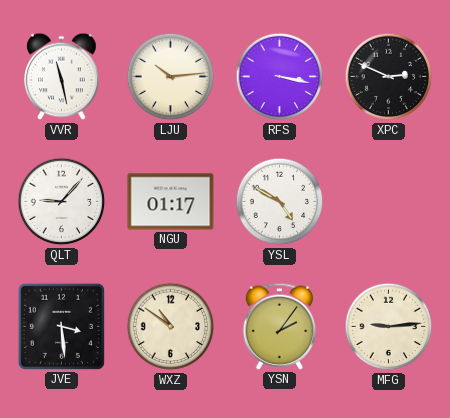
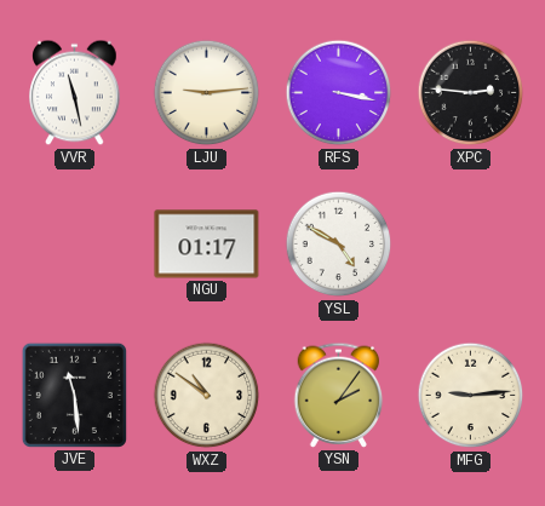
LJU: 10:14 -> 9:14
XPC: 2:49 -> 2:46
QLT: 9:07 -> none
JVE: 3:29 -> 11:29
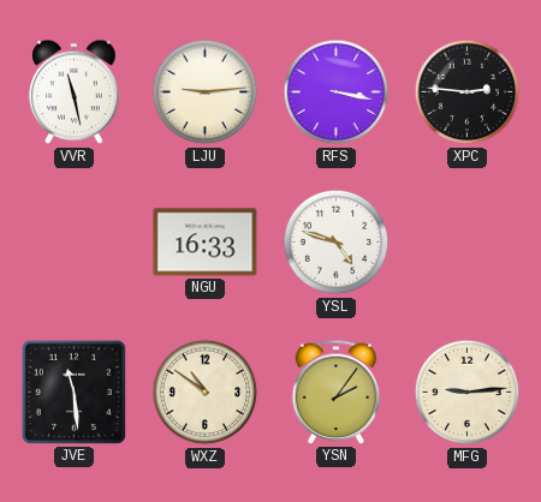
NGU: 01:17 -> 16:33
YSL: 4:50 -> 4:48
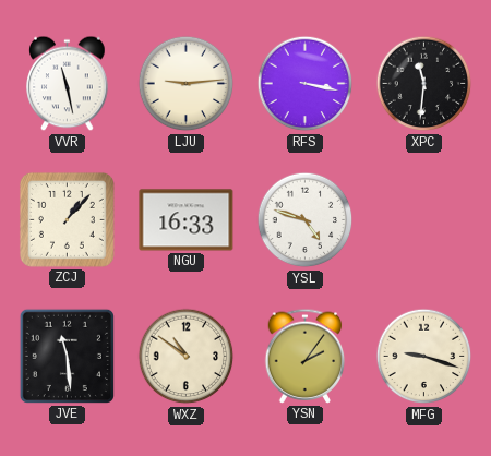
XPC: 2:46 -> 11:31
ZCJ: none -> 1:07
MFG: 9:14 -> 9:18
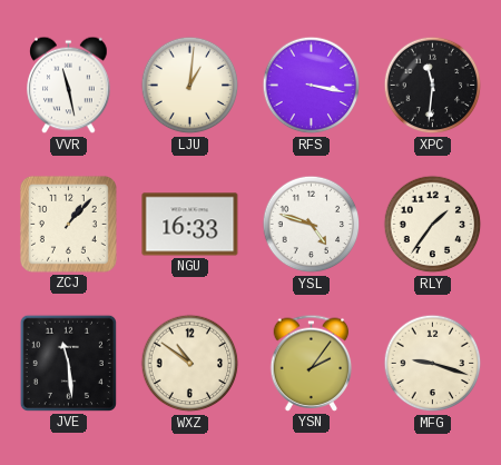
LJU: 9:14 -> 1:01
RLY: none -> 1:36
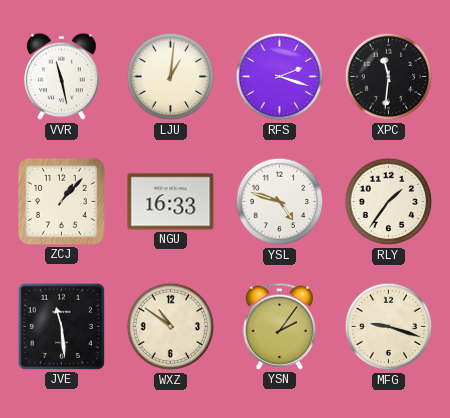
RFS: 3:17 -> 2:18
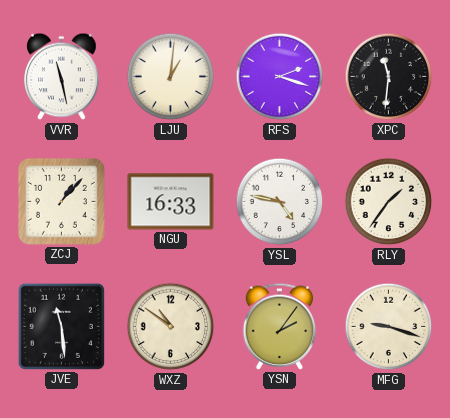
YSL: 4:48 -> 4:47
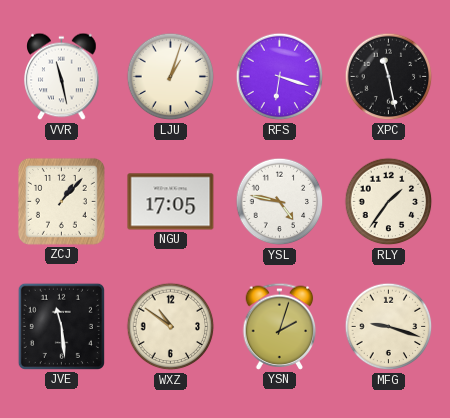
LJU: 1:01 -> 1:03
RFS: 2:18 -> 6:18
XPC: 11:31 -> 11:28
NGU: 16:33 -> 17:05
YSN: 2:06 -> 2:03
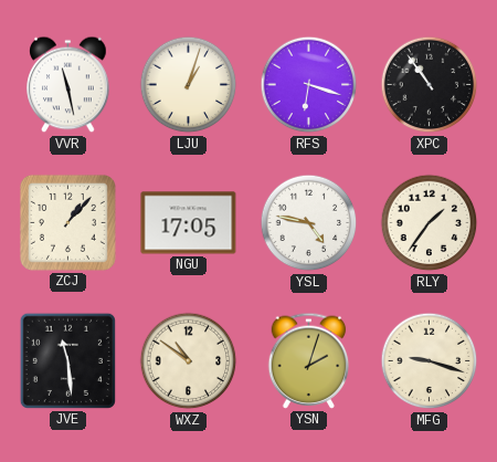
XPC: 11:28 -> 10:54
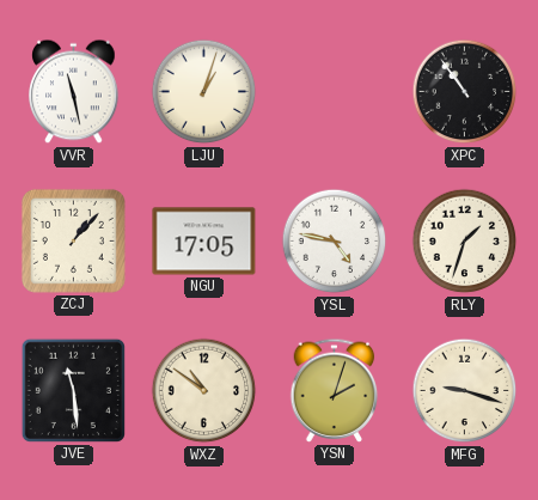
RFS: 6:18 -> none
RLY: 1:36 -> 1:33
